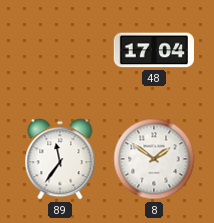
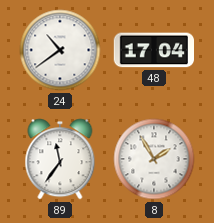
24: none -> 10:39
8: 1:51 -> 1:55
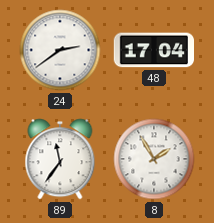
24: 10:39 -> 2:39
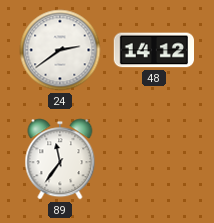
48: 17:04 -> 14:12
8: 1:55 -> none
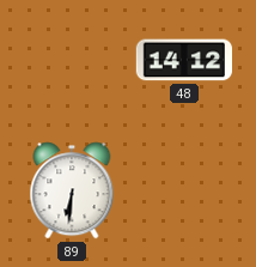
24: 2:39 -> none
89: 11:36 -> 6:31
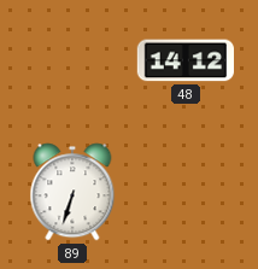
89: 6:31 -> 6:33
